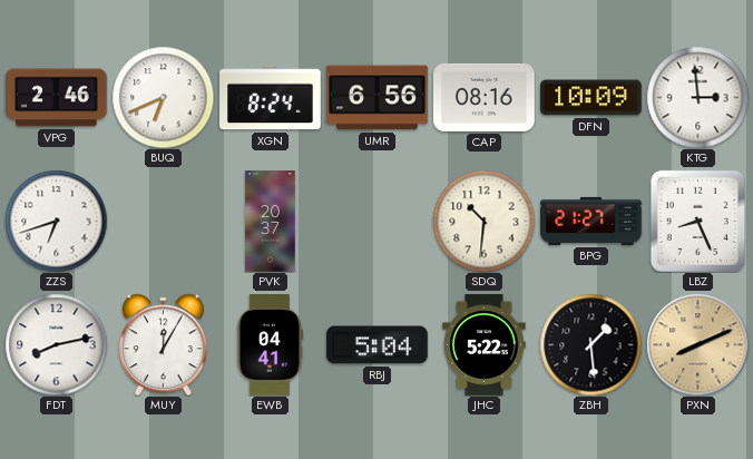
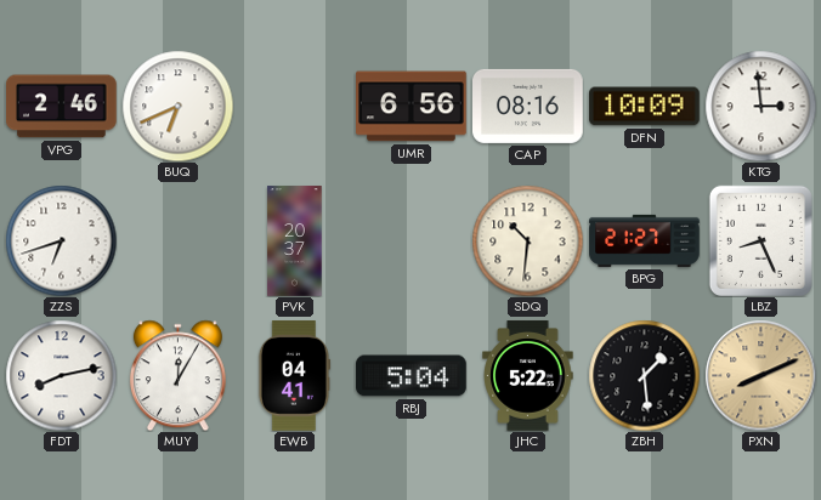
XGN: 8:24 -> none
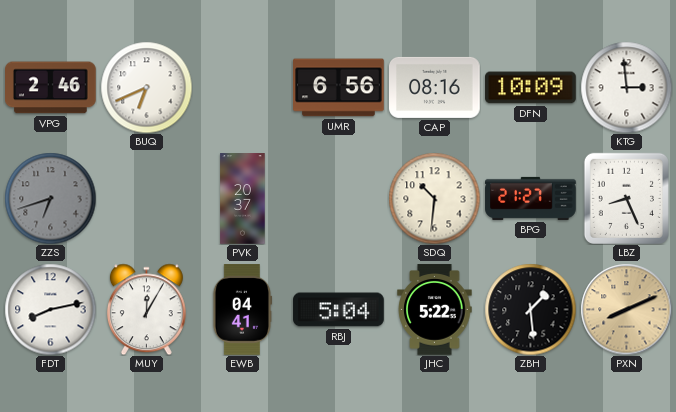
ZZS dial: white -> grey
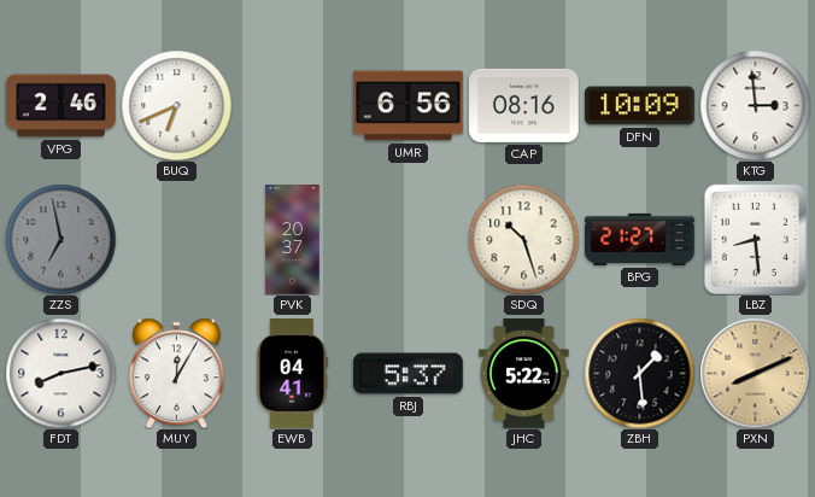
ZZS: 6:42 -> 6:58
SDQ: 10:31 -> 10:27
LBZ: 8:26 -> 8:29
RBJ: 5:04 -> 5:37
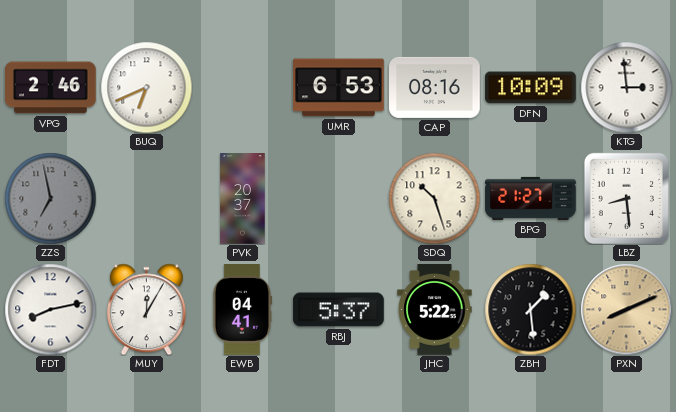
UMR: 6:56 -> 6:53
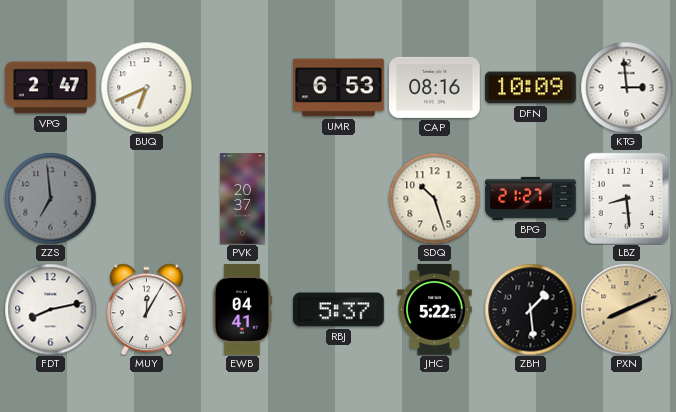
VPG: 2:46 -> 2:47
ZZS: 6:58 -> 6:59
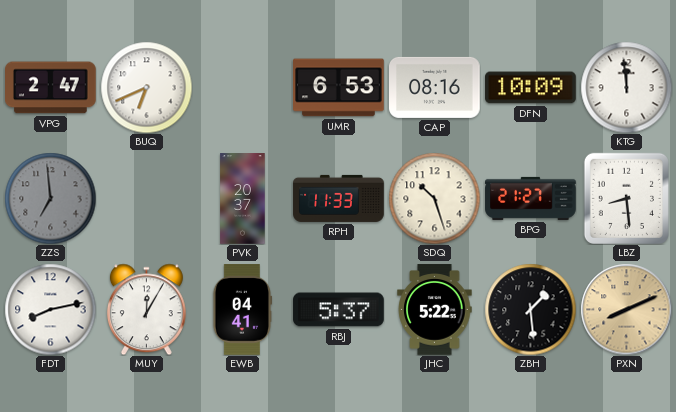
KTG: 2:59 -> 11:59
RPH: none -> 11:33
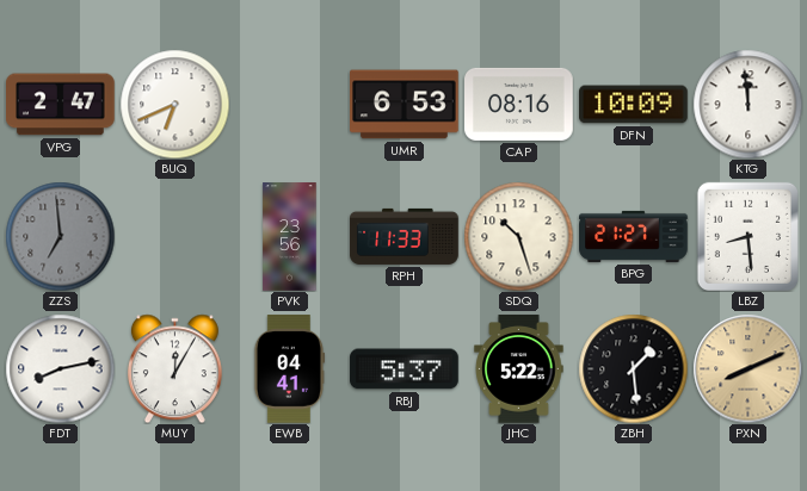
PVK: 20:37 -> 23:56
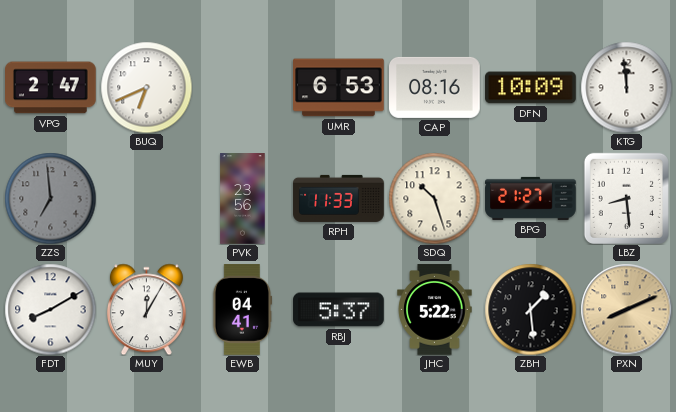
FDT: 8:13 -> 8:10
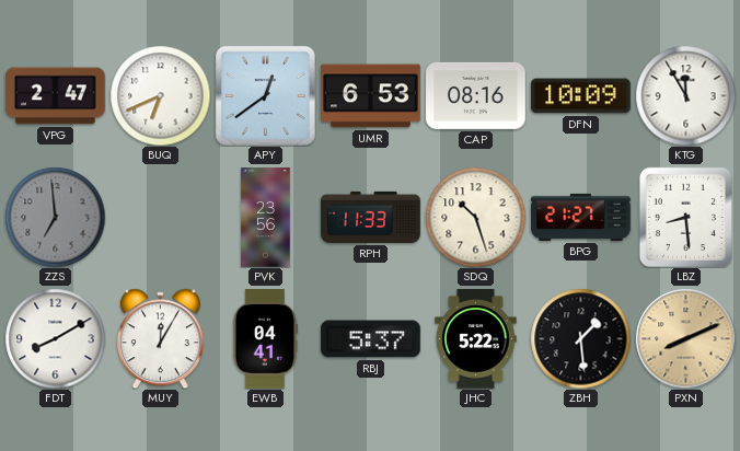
APY: none -> 12:39
KTG: 11:59 -> 11:55
